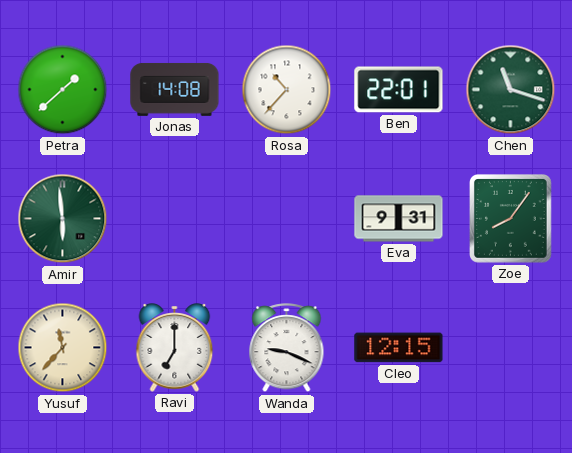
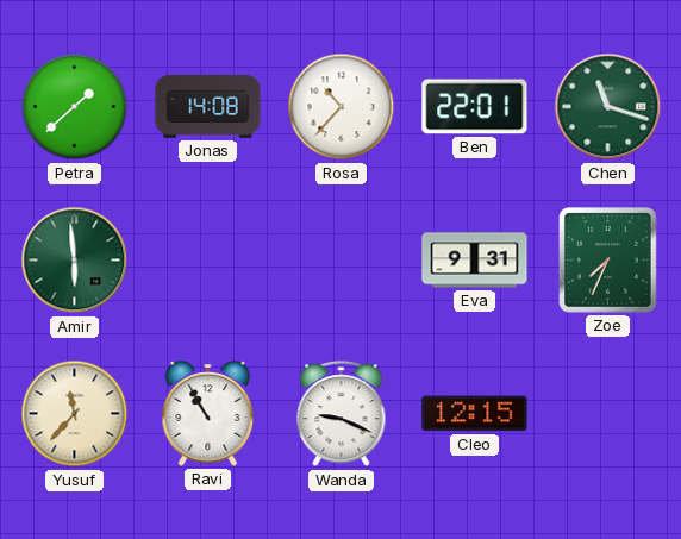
Zoe: 8:06 -> 7:34
Ravi: 7:00 -> 10:55
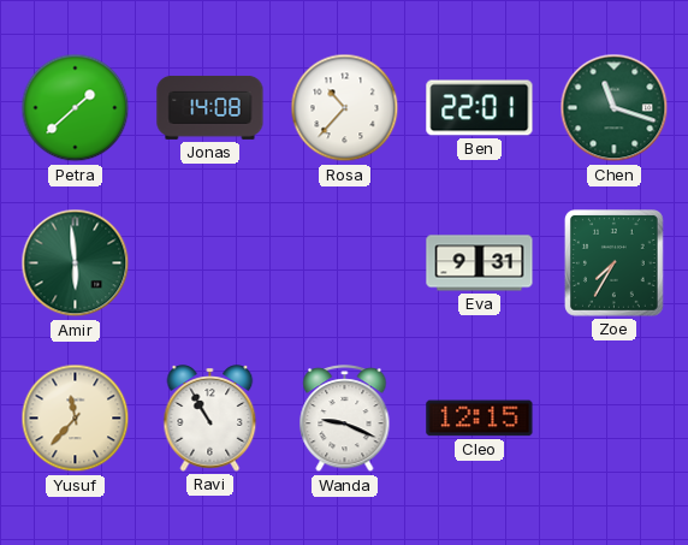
Zoe: 7:34 -> 7:35
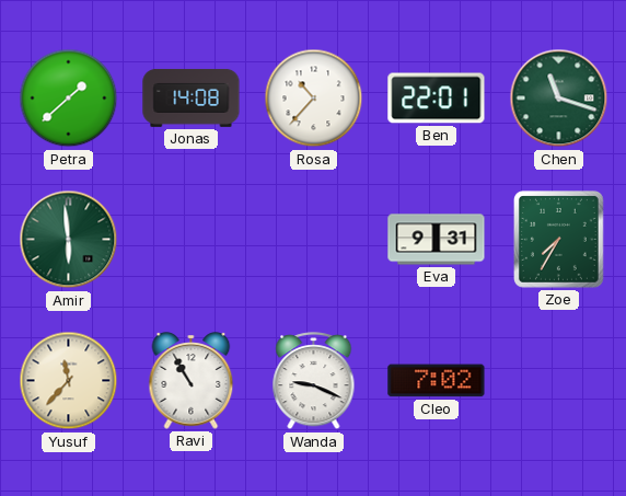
Cleo: 12:15 -> 7:02
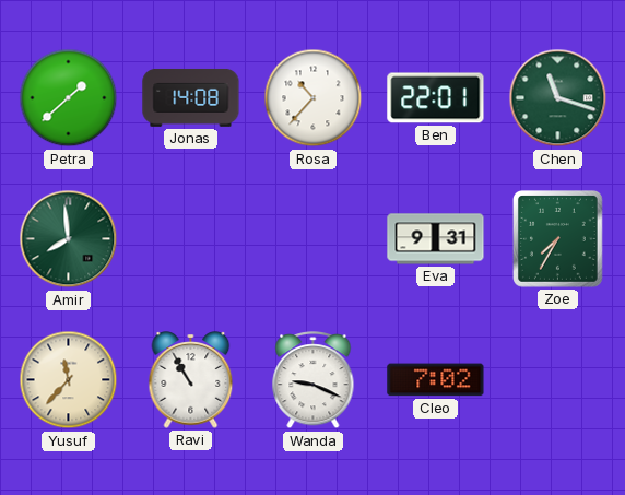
Amir: 5:59 -> 7:59
